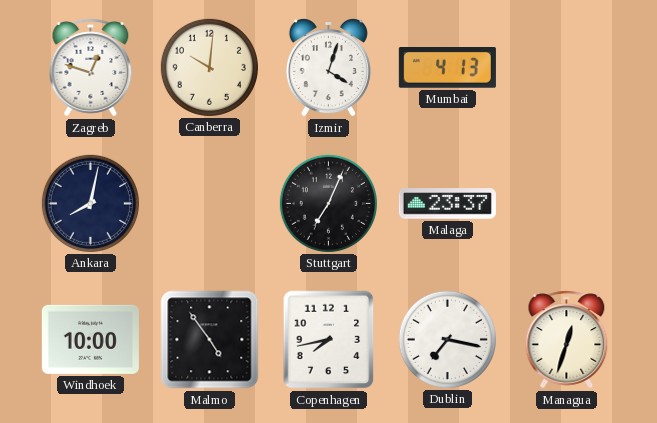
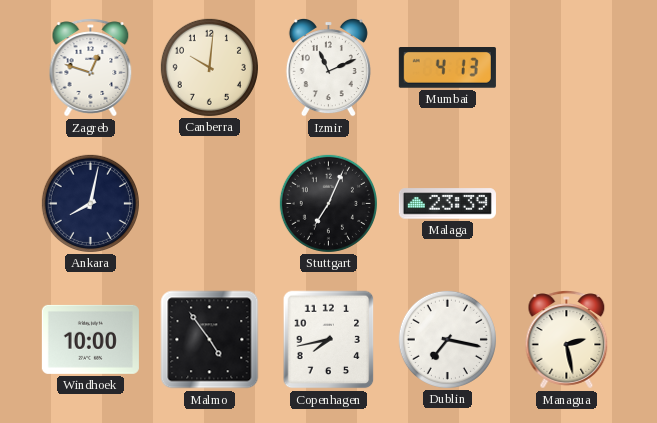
Izmir: 4:03 -> 11:11
Malaga: 23:37 -> 23:39
Managua: 12:33 -> 2:28
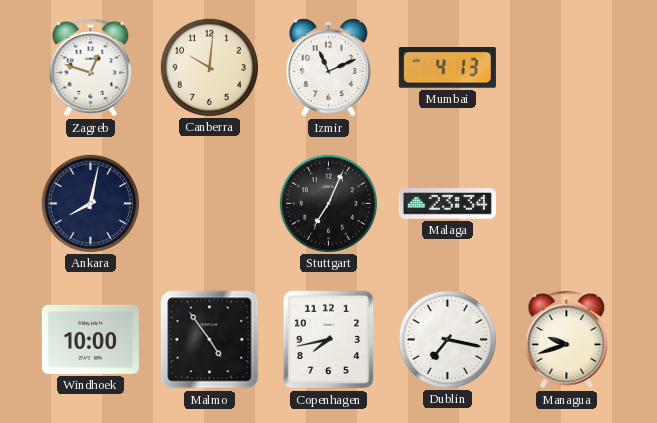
Malaga: 23:39 -> 23:34
Managua: 2:28 -> 9:42
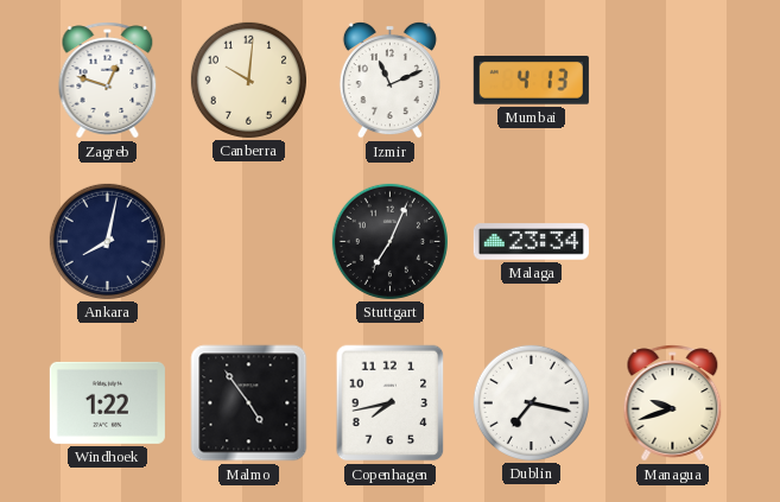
Windhoek: 10:00 -> 1:22
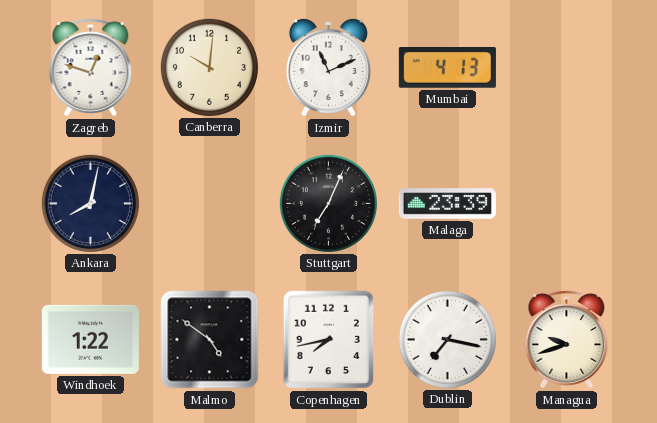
Malaga: 23:34 -> 23:39
Malmo: 4:54 -> 4:51
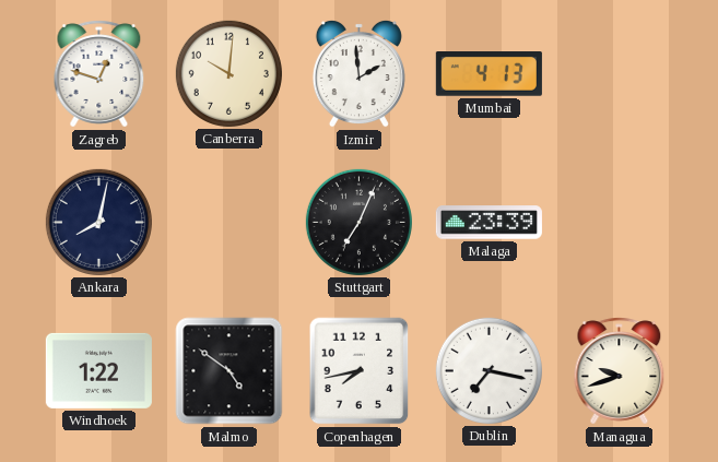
Izmir: 11:11 -> 1:59
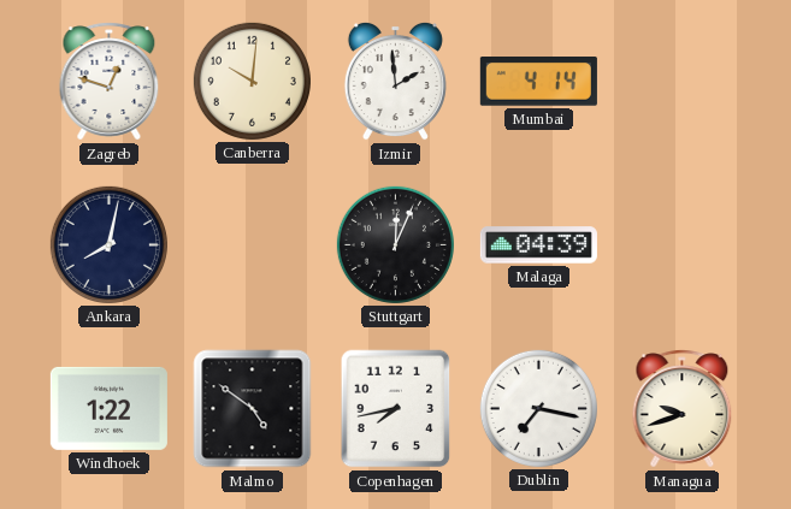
Mumbai: 4:13 -> 4:14
Stuttgart: 7:04 -> 12:04
Malaga: 23:39 -> 04:39
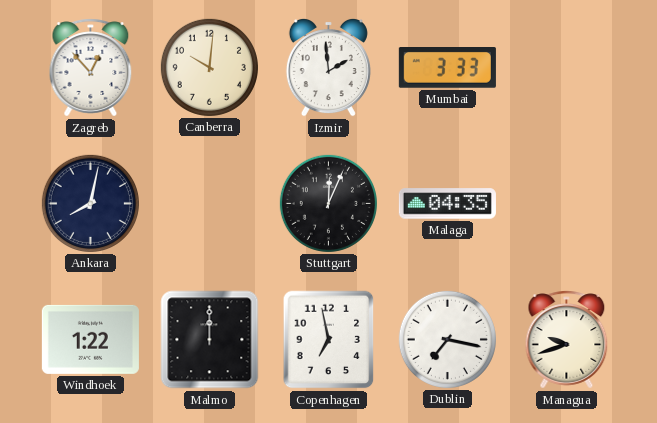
Zagreb: 12:48 -> 12:53
Mumbai: 4:14 -> 3:33
Malaga: 04:39 -> 04:35
Malmo: 4:51 -> 12:00
Copenhagen: 7:43 -> 6:58
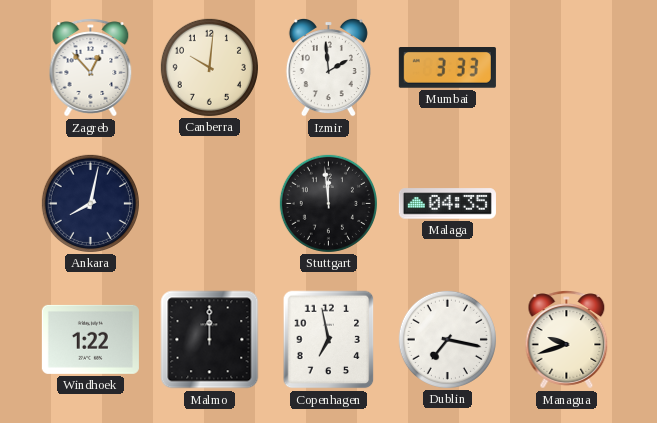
Stuttgart: 12:04 -> 11:59
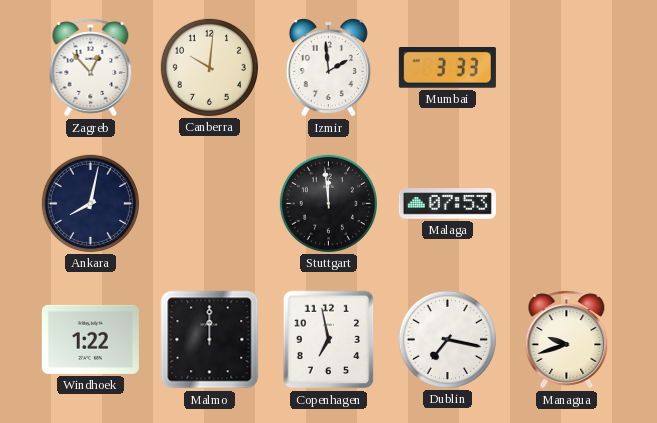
Malaga: 04:35 -> 07:53
